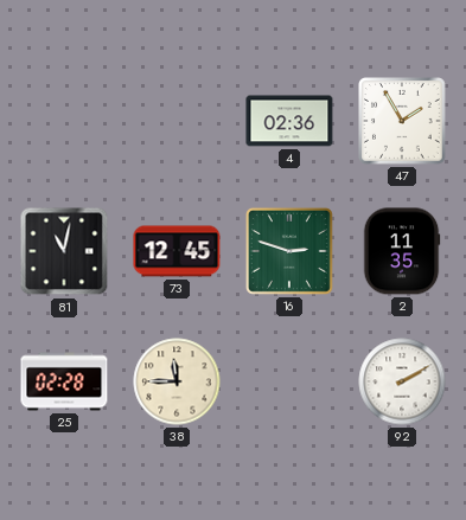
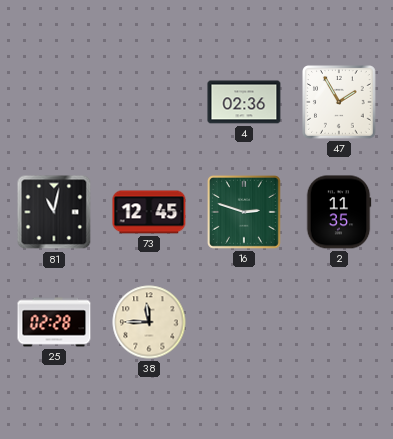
92: 2:10 -> none
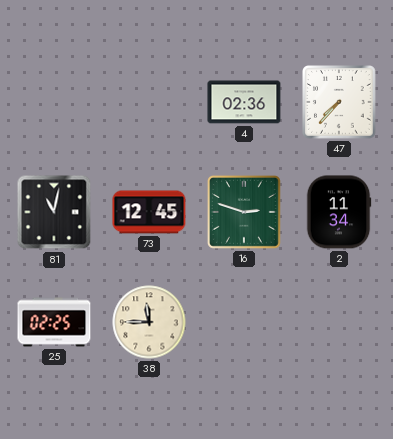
47: 1:55 -> 7:37
2: 11:35 -> 11:34
25: 02:28 -> 02:25
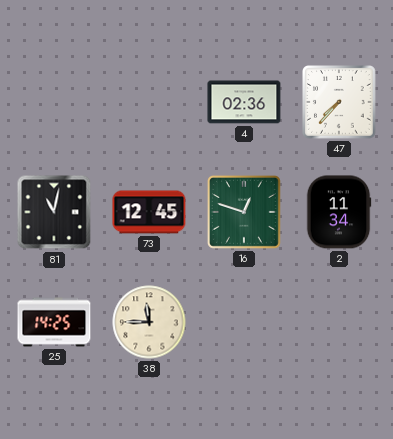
16: 2:48 -> 12:48
25: 02:25 -> 14:25
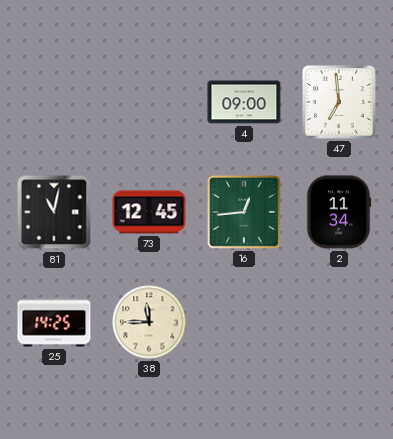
4: 02:36 -> 09:00
47: 7:37 -> 6:59
16: 12:48 -> 12:44
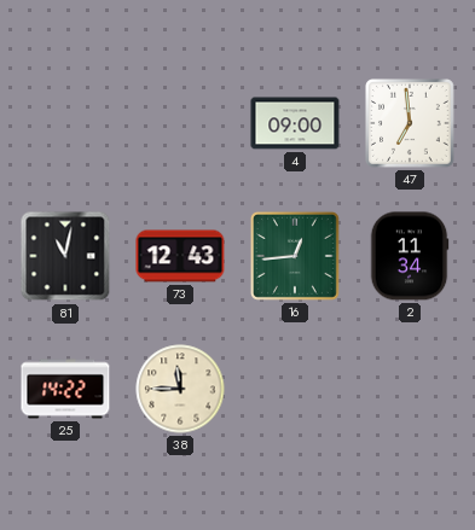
73: 12:45 -> 12:43
25: 14:25 -> 14:22
